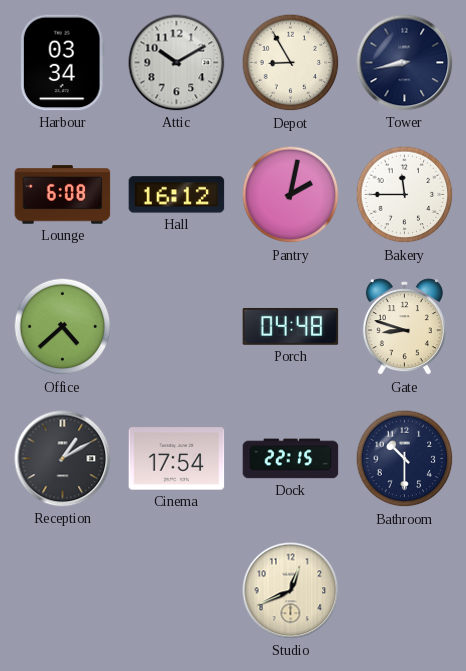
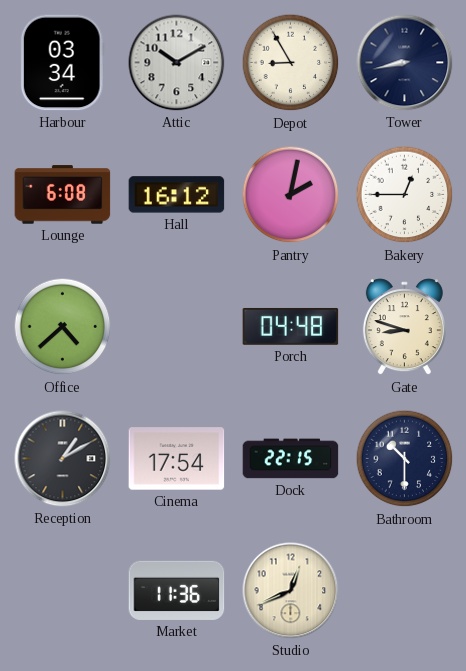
Bakery: 11:45 -> 12:45
Market: none -> 11:36
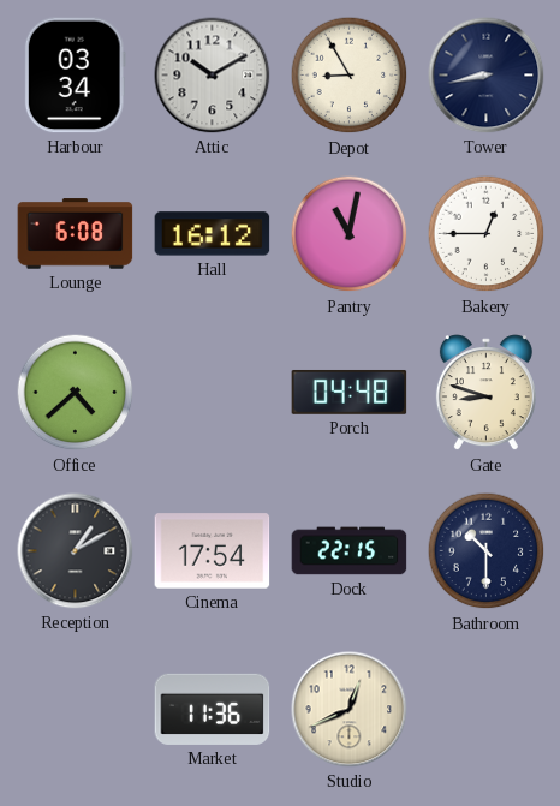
Pantry: 2:02 -> 11:02
